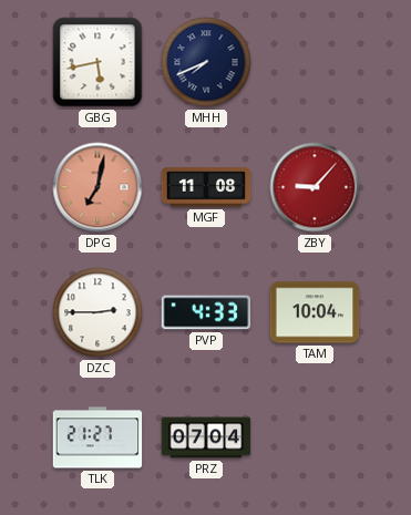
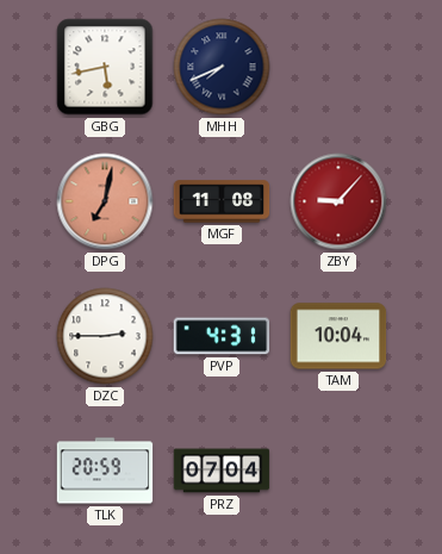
PVP: 4:33 -> 4:31
TLK: 21:27 -> 20:59
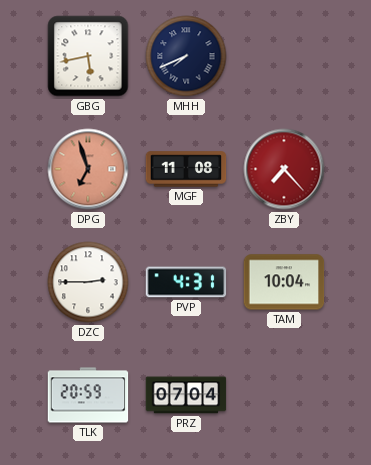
DPG: 7:02 -> 6:57
ZBY: 9:07 -> 7:23
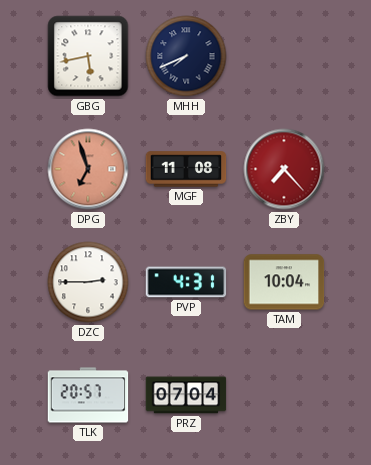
TLK: 20:59 -> 20:57
